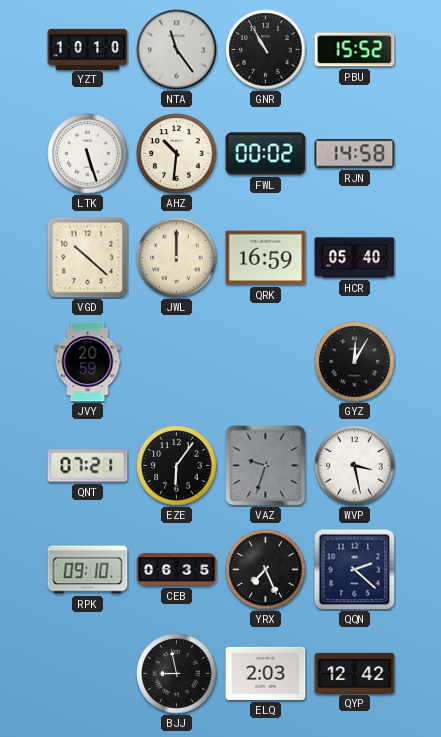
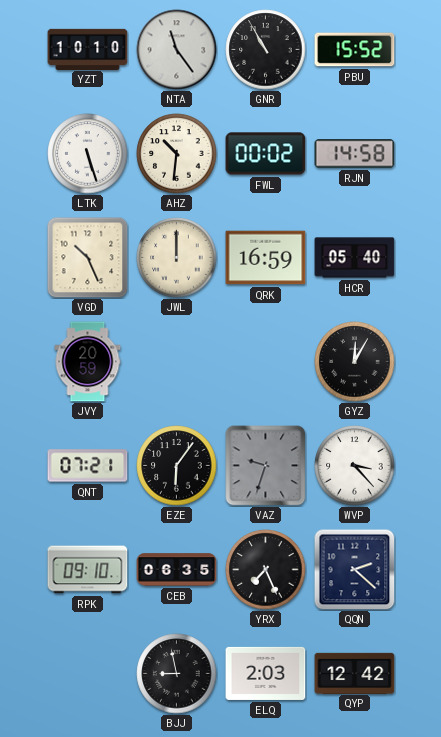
VGD: 10:22 -> 10:26
WVP: 3:28 -> 3:23
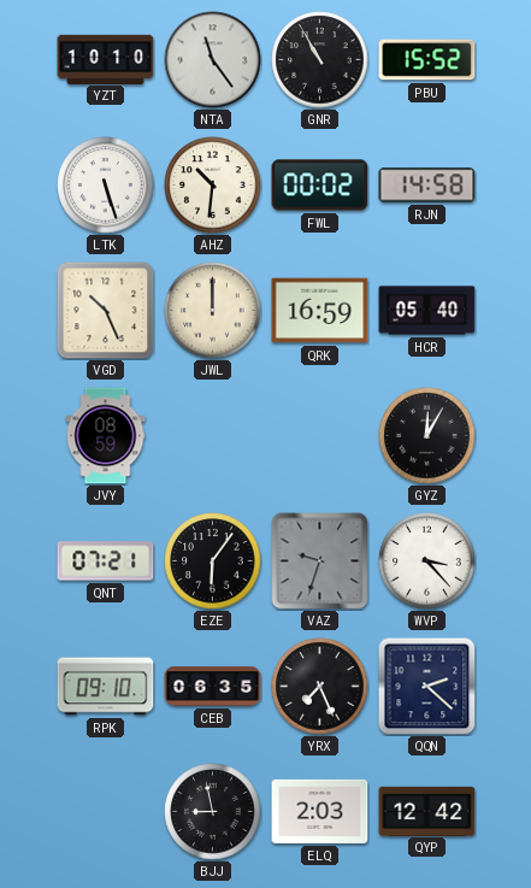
JVY: 20:59 -> 08:59
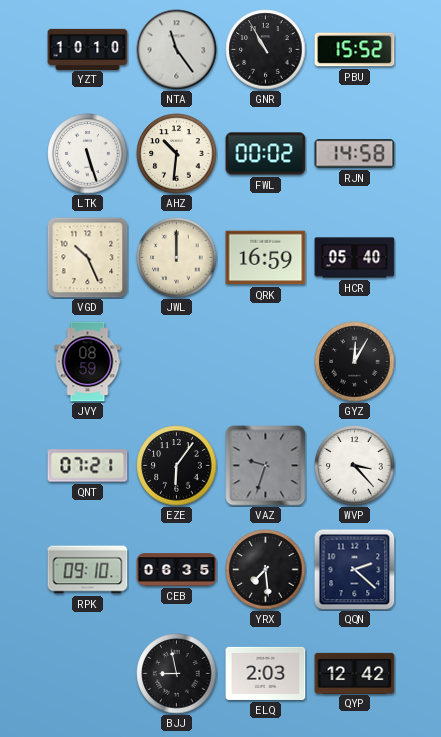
YRX: 7:26 -> 7:29
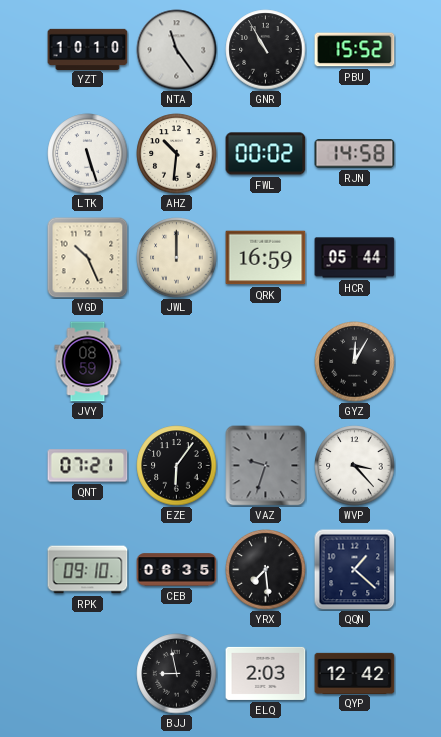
HCR: 05:40 -> 05:44
QQN: 2:22 -> 1:22
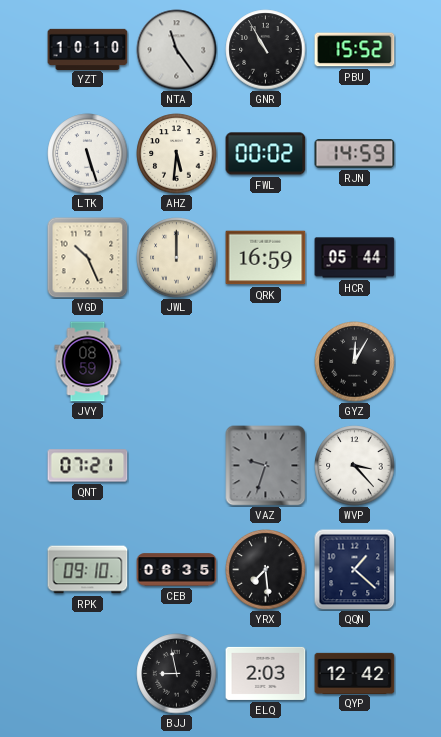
AHZ: 10:31 -> 5:31
RJN: 14:58 -> 14:59
EZE: 6:06 -> none
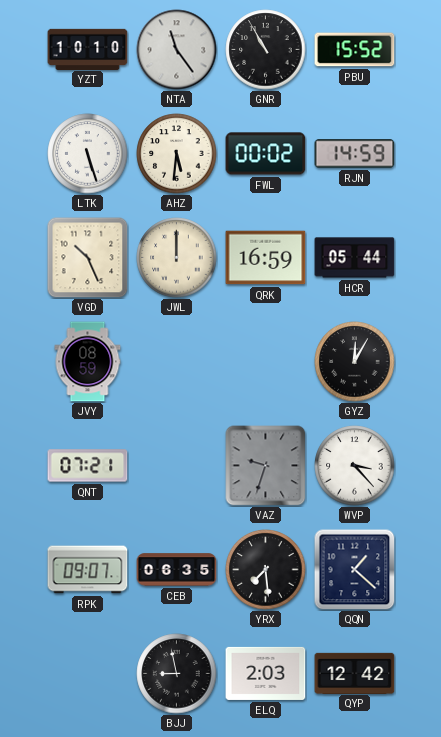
RPK: 09:10 -> 09:07
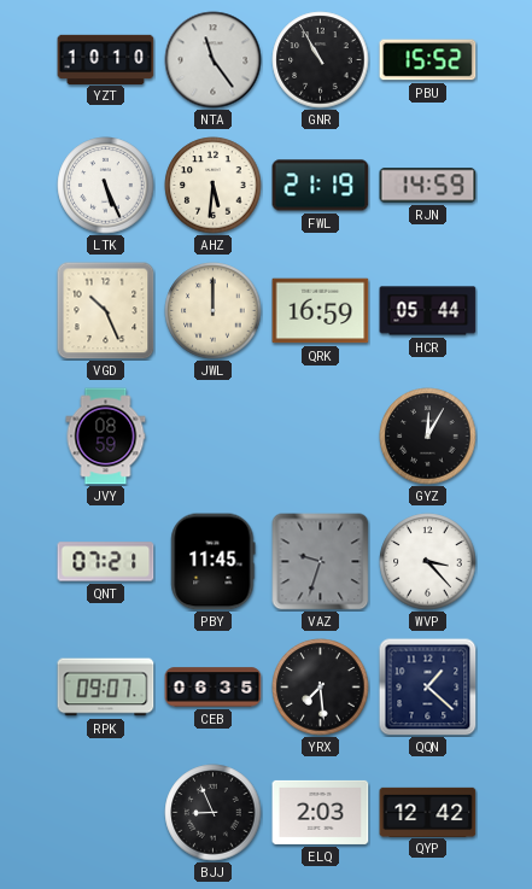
LTK: 5:27 -> 5:26
FWL: 00:02 -> 21:19
PBY: none -> 11:45
BJJ: 8:58 -> 8:56
